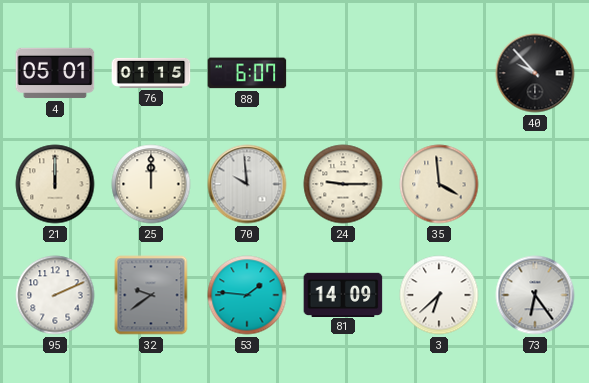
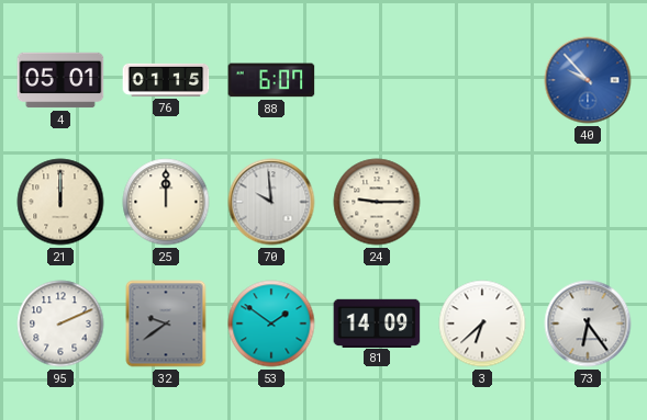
40 dial: black -> blue
35: 3:59 -> none
53: 1:46 -> 1:51
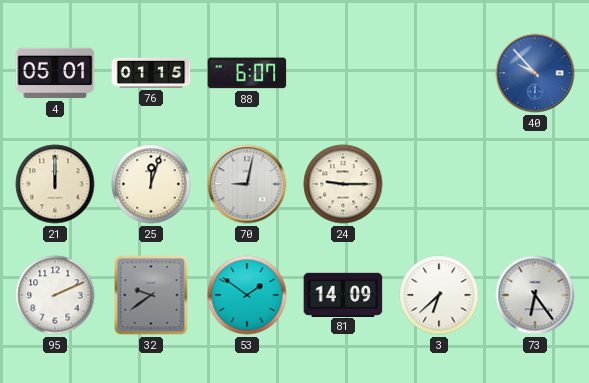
25: 12:00 -> 12:03
70: 9:59 -> 9:02
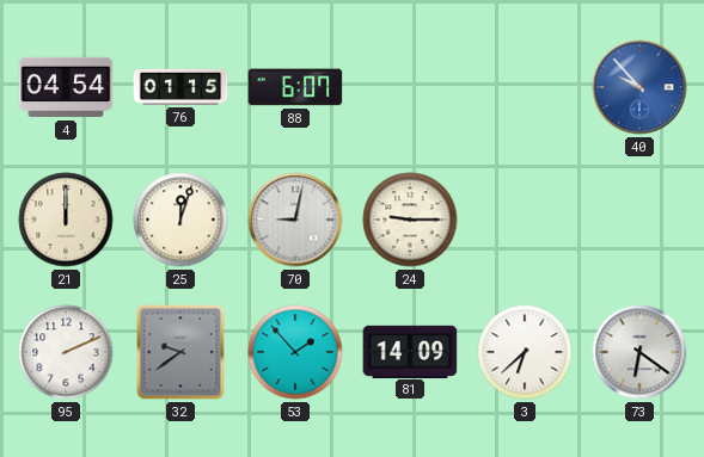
4: 05:01 -> 04:54
53: 1:51 -> 1:53
73: 6:24 -> 6:21
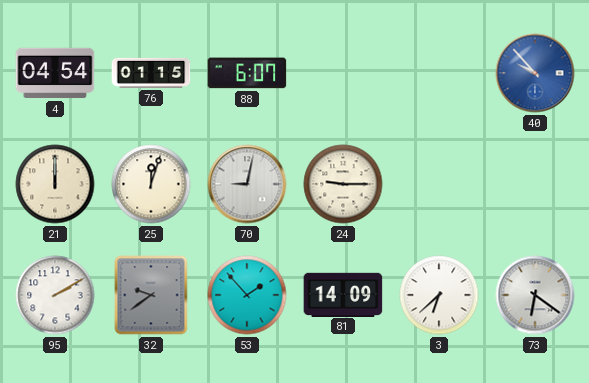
95: 2:11 -> 2:10
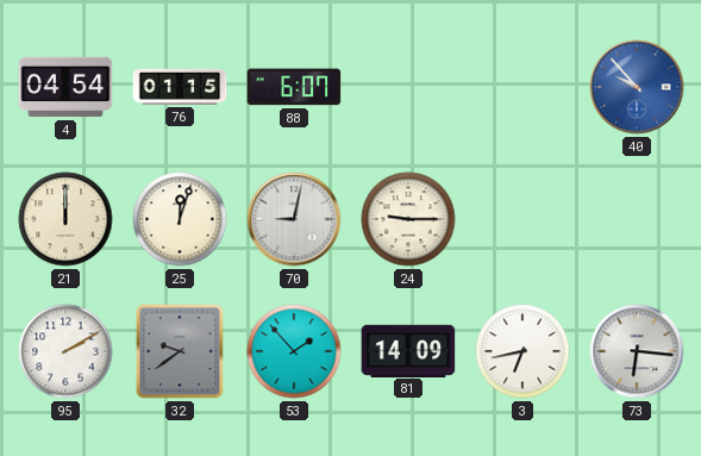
3: 6:38 -> 6:43
73: 6:21 -> 6:16
